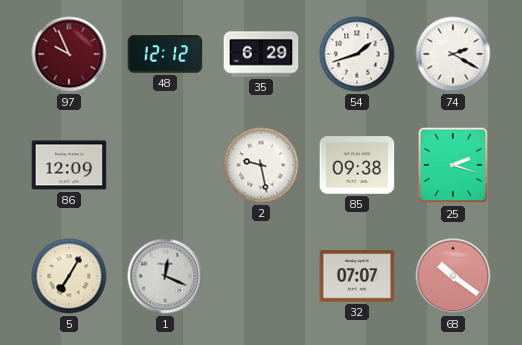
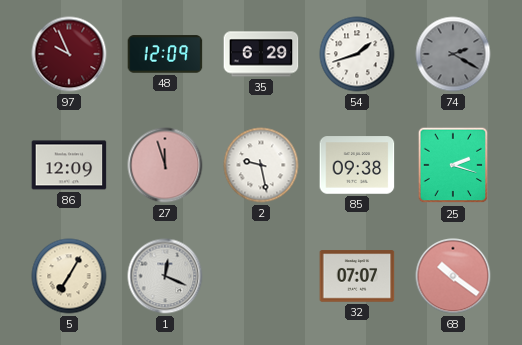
48: 12:12 -> 12:09
74 dial: white -> grey
27: none -> 11:57
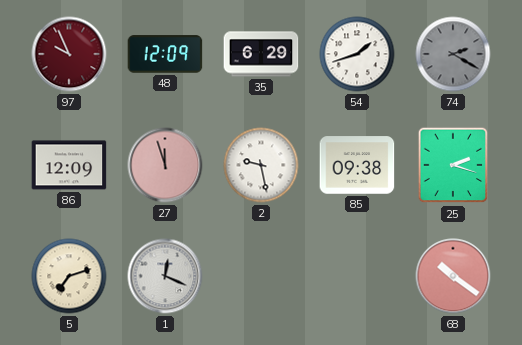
5: 7:05 -> 7:12
32: 07:07 -> none
